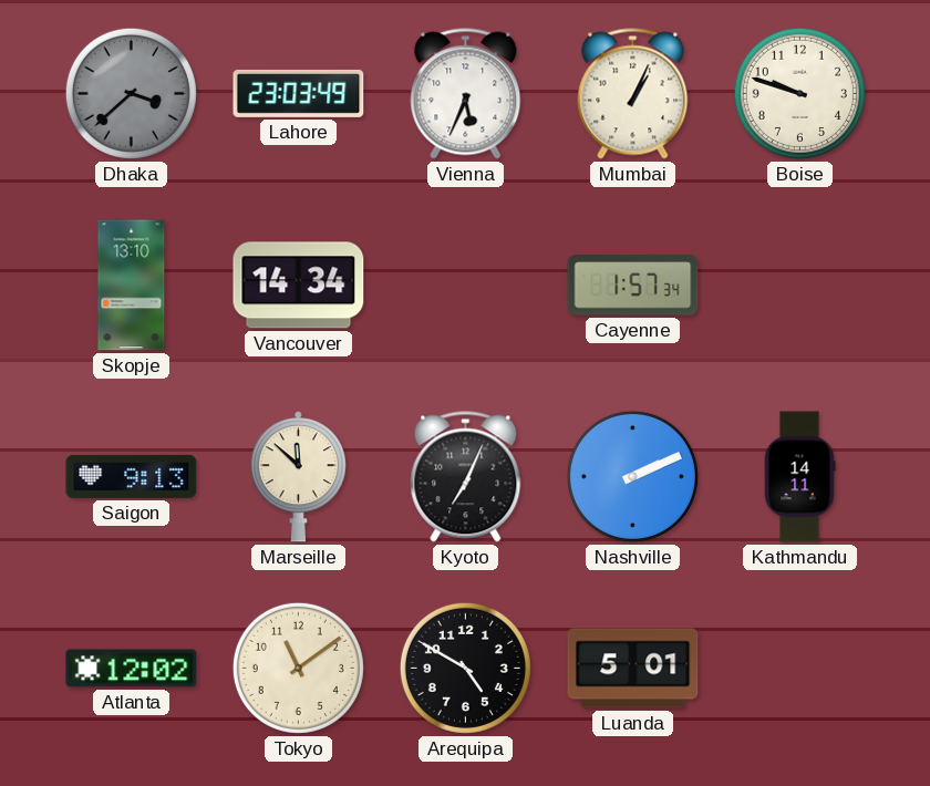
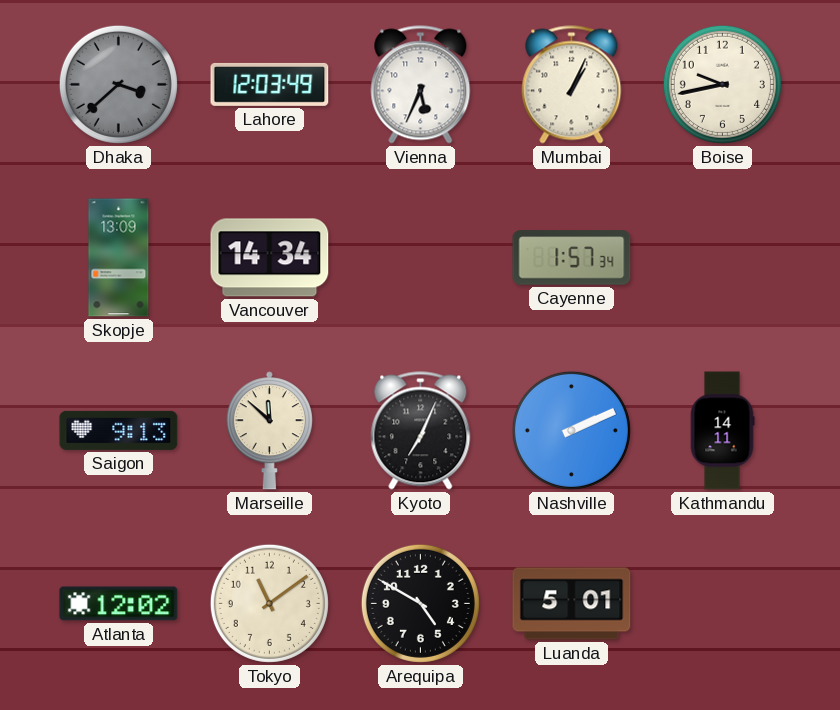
Lahore: 23:03 -> 12:03
Boise: 9:48 -> 9:43
Skopje: 13:10 -> 13:09
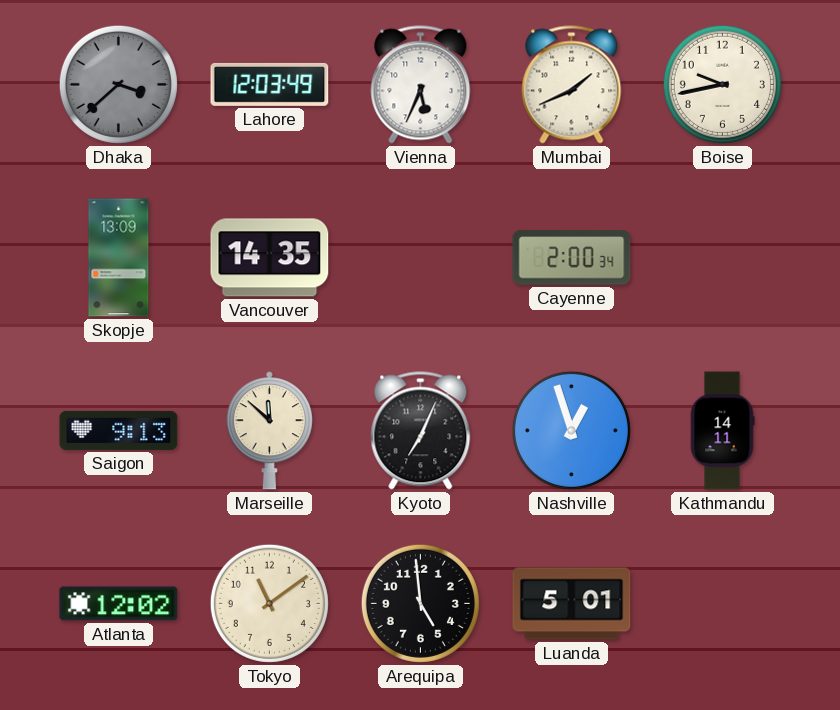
Mumbai: 1:04 -> 1:41
Vancouver: 14:34 -> 14:35
Cayenne: 1:57 -> 2:00
Nashville: 2:11 -> 12:57
Arequipa: 4:50 -> 4:59
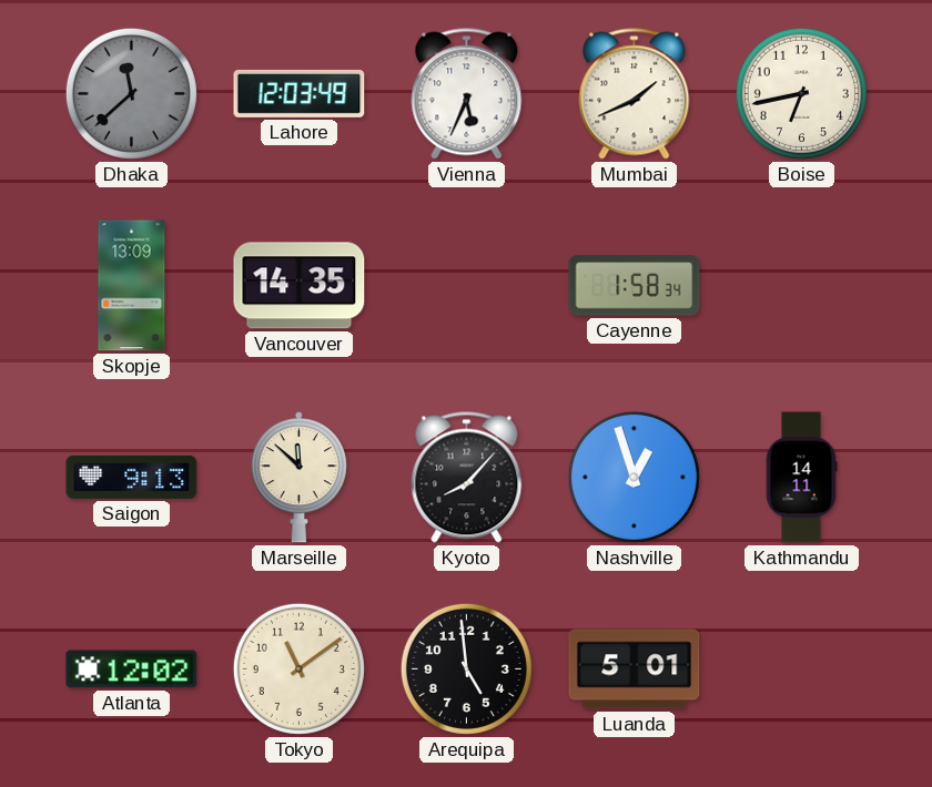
Dhaka: 3:38 -> 11:38
Boise: 9:43 -> 6:43
Cayenne: 2:00 -> 1:58
Kyoto: 7:04 -> 8:07
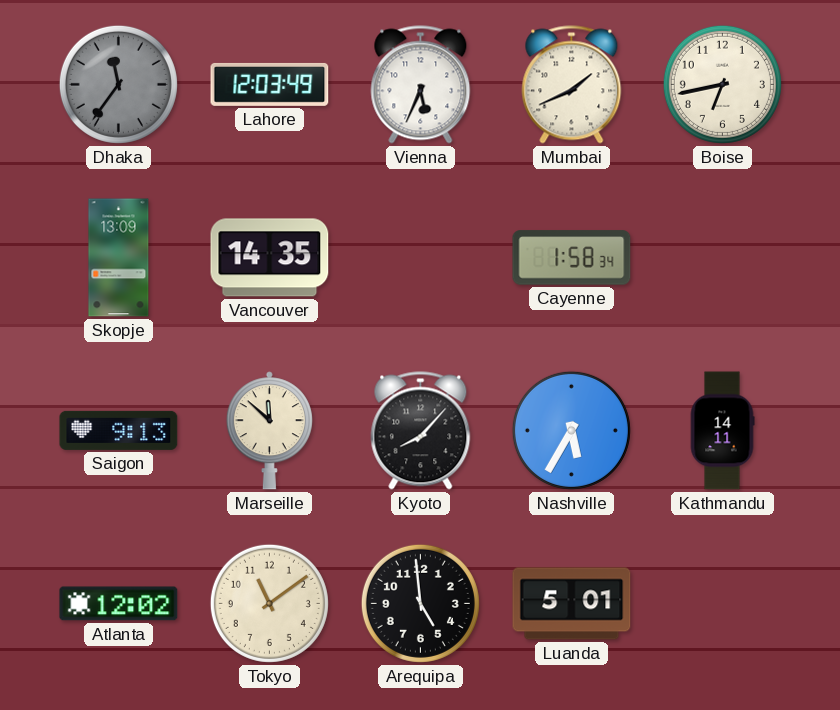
Dhaka: 11:38 -> 11:36
Nashville: 12:57 -> 5:35
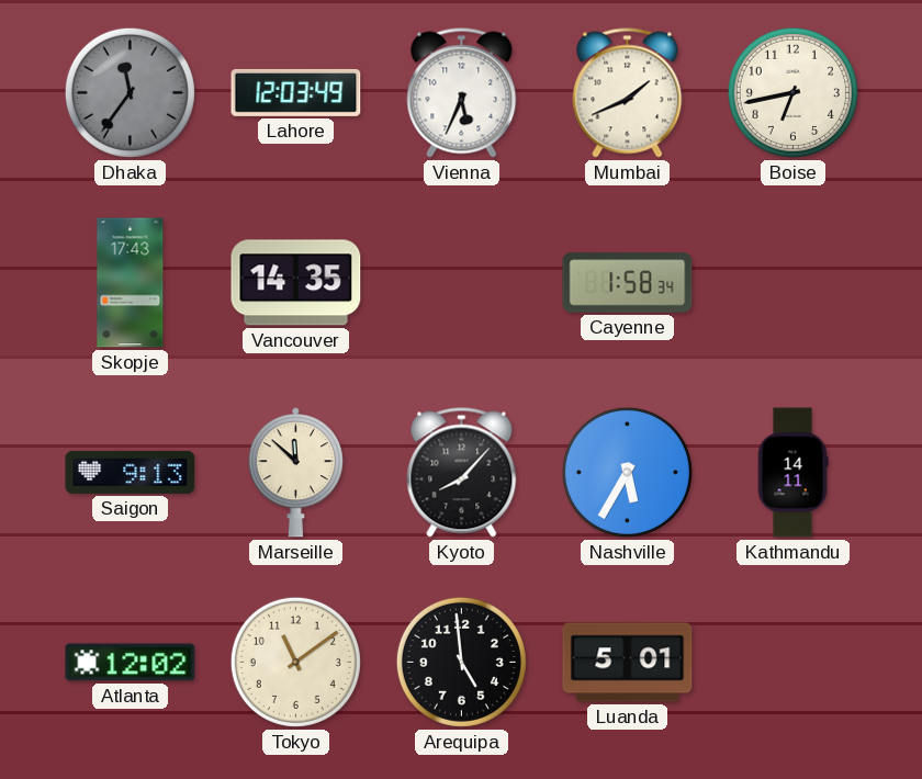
Skopje: 13:09 -> 17:43
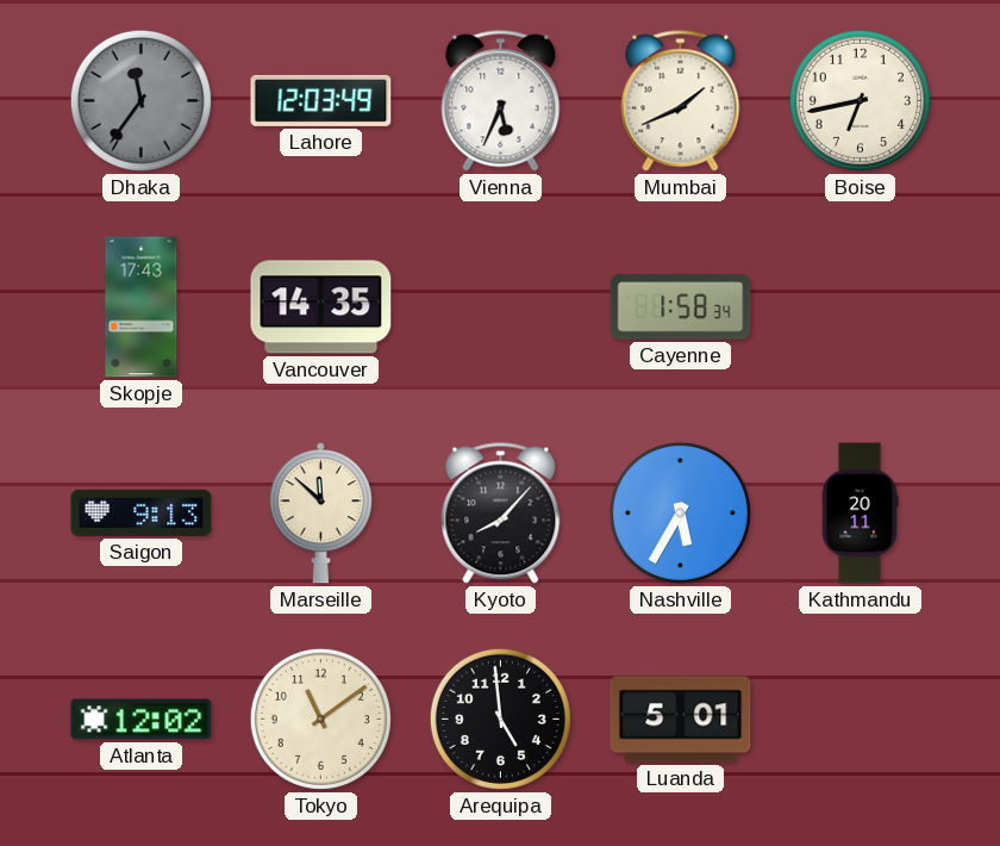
Kathmandu: 14:11 -> 20:11
